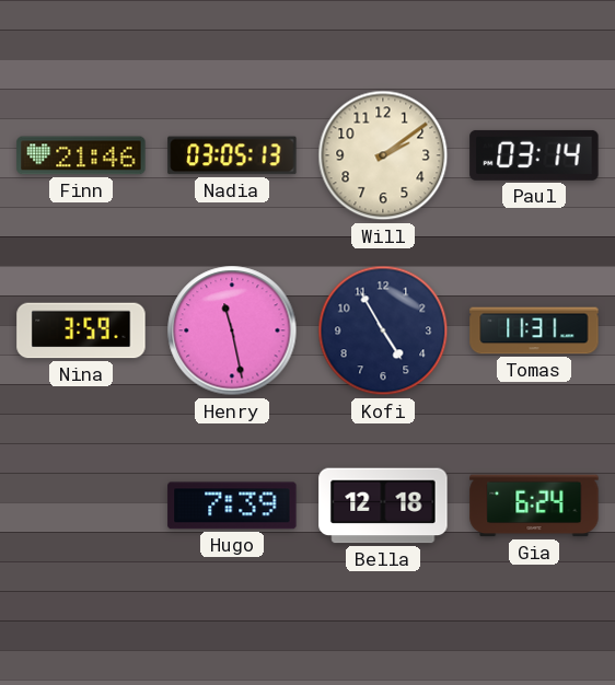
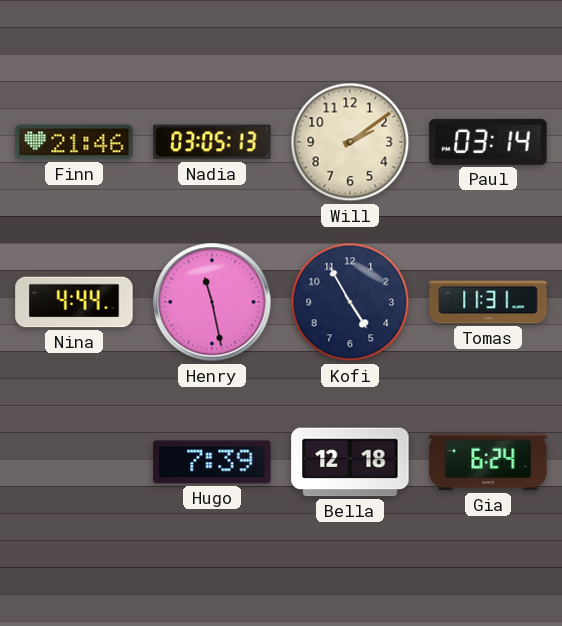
Nina: 3:59 -> 4:44
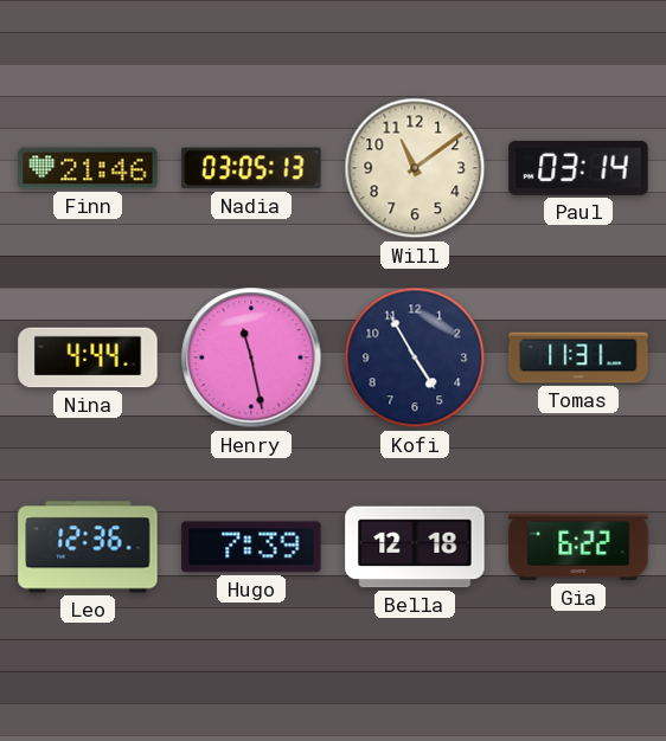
Will: 2:09 -> 11:09
Leo: none -> 12:36
Gia: 6:24 -> 6:22
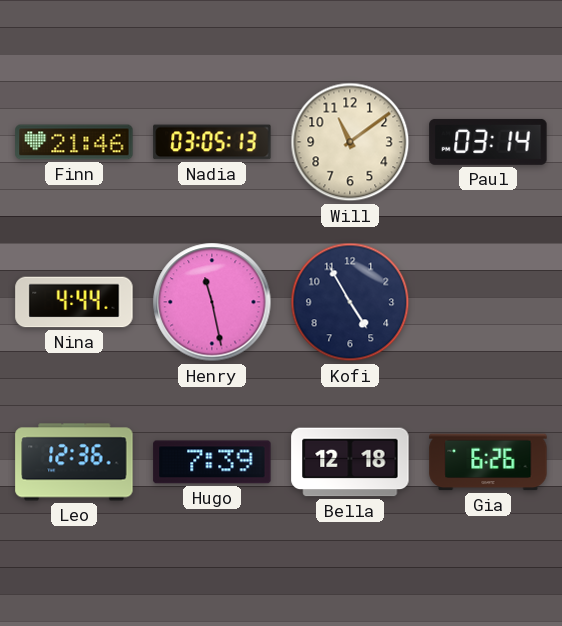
Tomas: 11:31 -> none
Gia: 6:22 -> 6:26
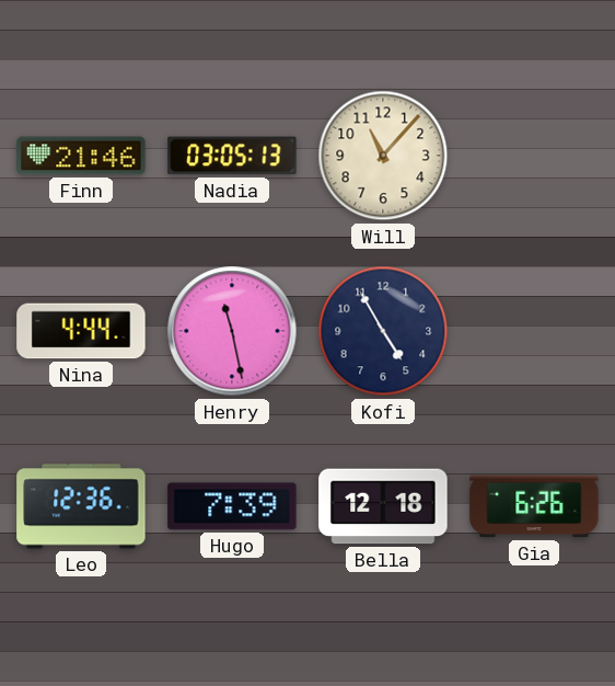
Will: 11:09 -> 11:07
Paul: 03:14 -> none
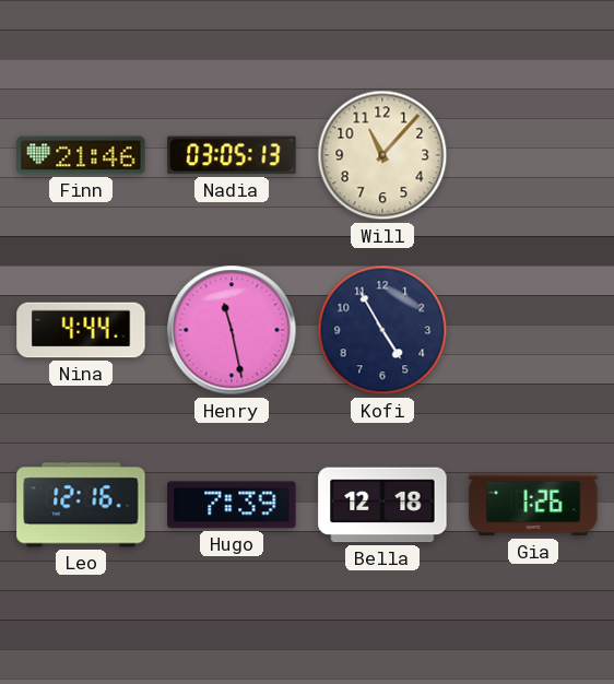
Leo: 12:36 -> 12:16
Gia: 6:26 -> 1:26
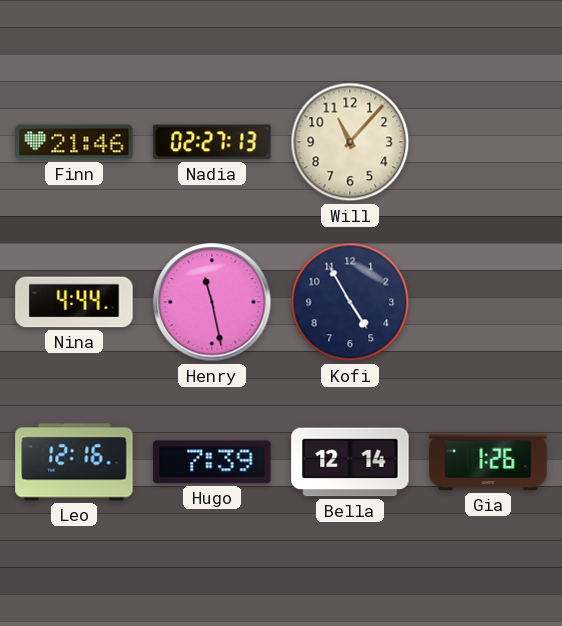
Nadia: 03:05 -> 02:27
Bella: 12:18 -> 12:14
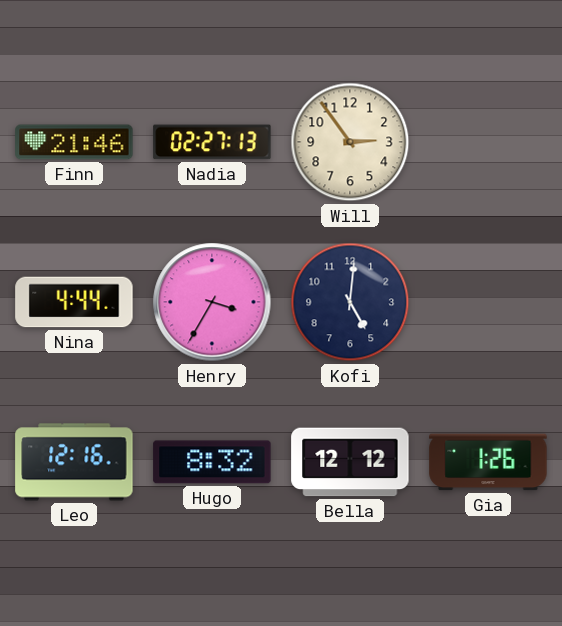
Will: 11:07 -> 2:54
Henry: 11:28 -> 3:35
Kofi: 4:55 -> 5:01
Hugo: 7:39 -> 8:32
Bella: 12:14 -> 12:12
